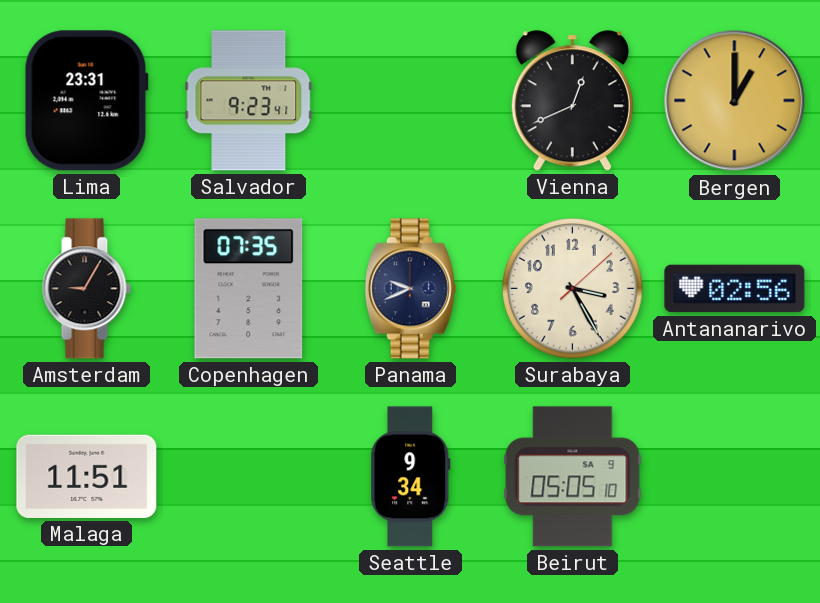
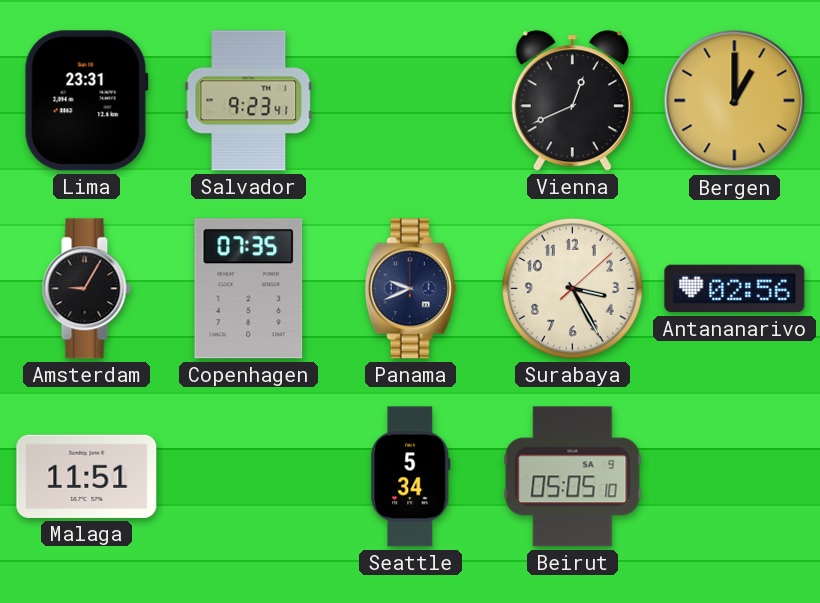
Seattle: 9:34 -> 5:34
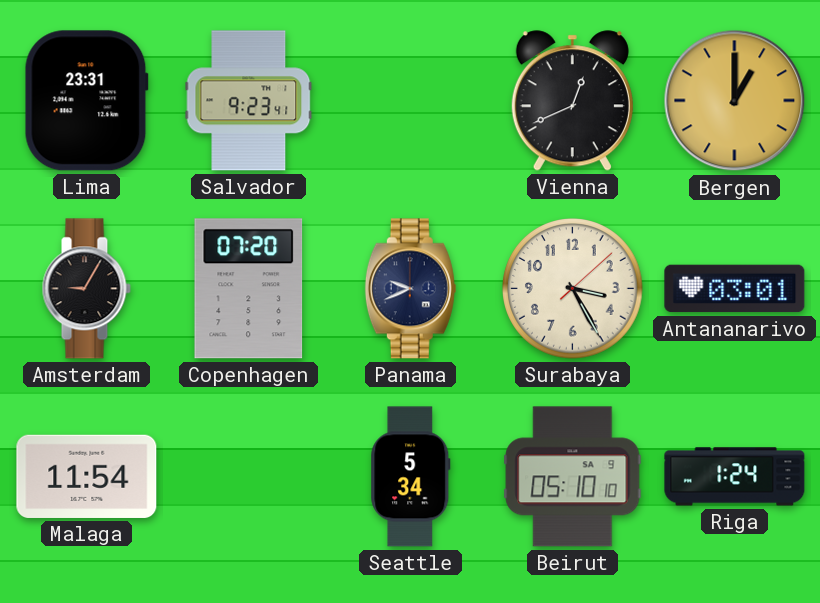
Copenhagen: 07:35 -> 07:20
Antananarivo: 02:56 -> 03:01
Malaga: 11:51 -> 11:54
Beirut: 05:05 -> 05:10
Riga: none -> 1:24
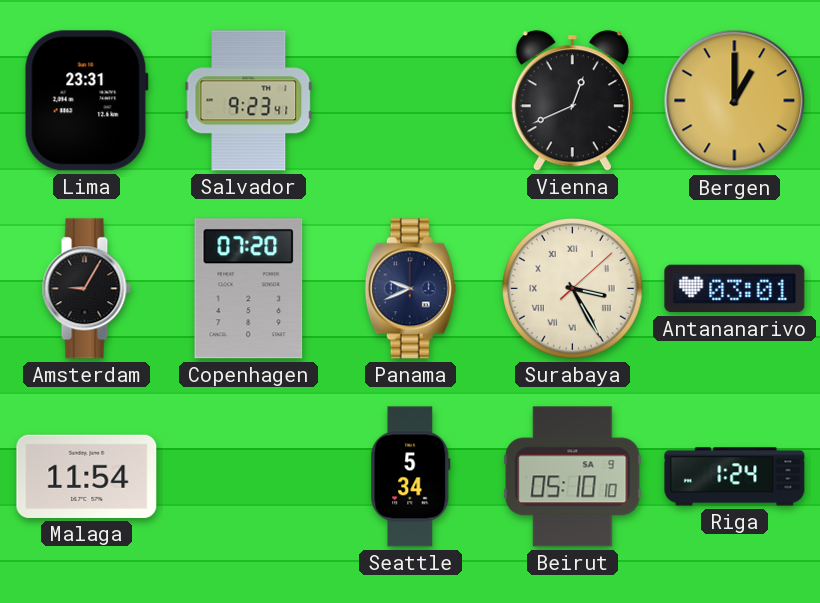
Surabaya numerals: Arabic -> Roman
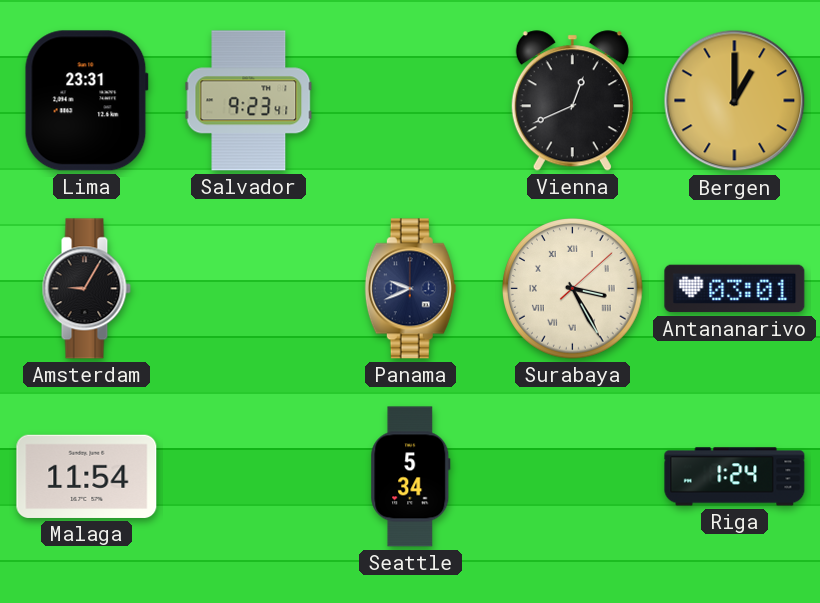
Copenhagen: 07:20 -> none
Beirut: 05:10 -> none
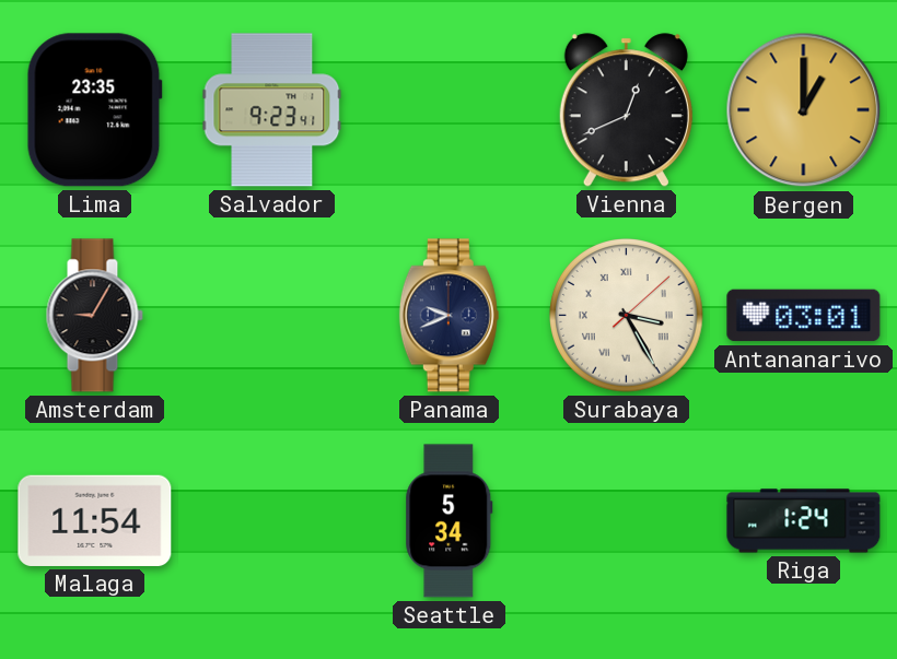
Lima: 23:31 -> 23:35
